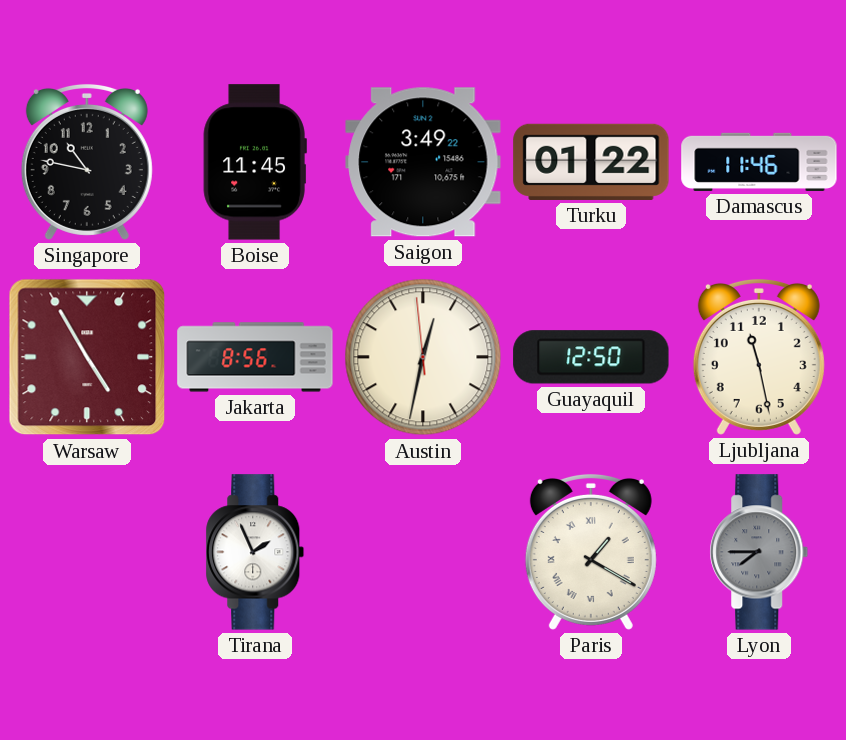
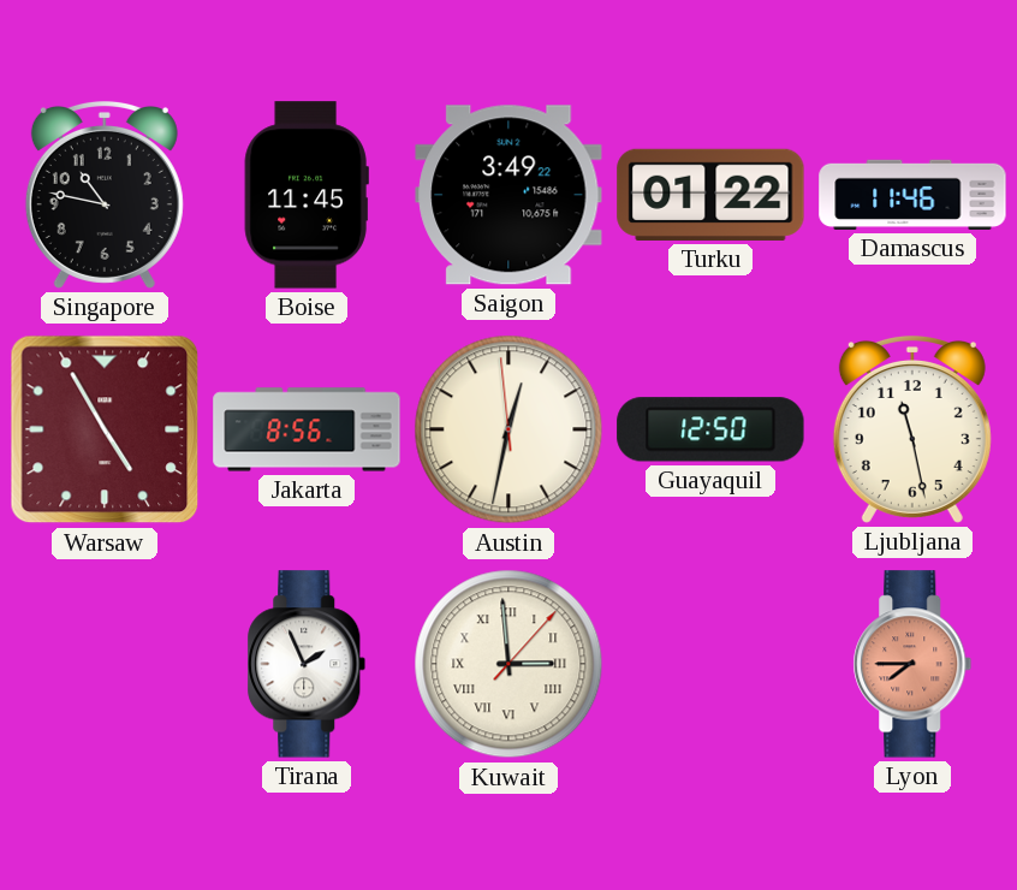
Kuwait: none -> 2:59
Paris: 1:20 -> none
Lyon dial: grey -> salmon
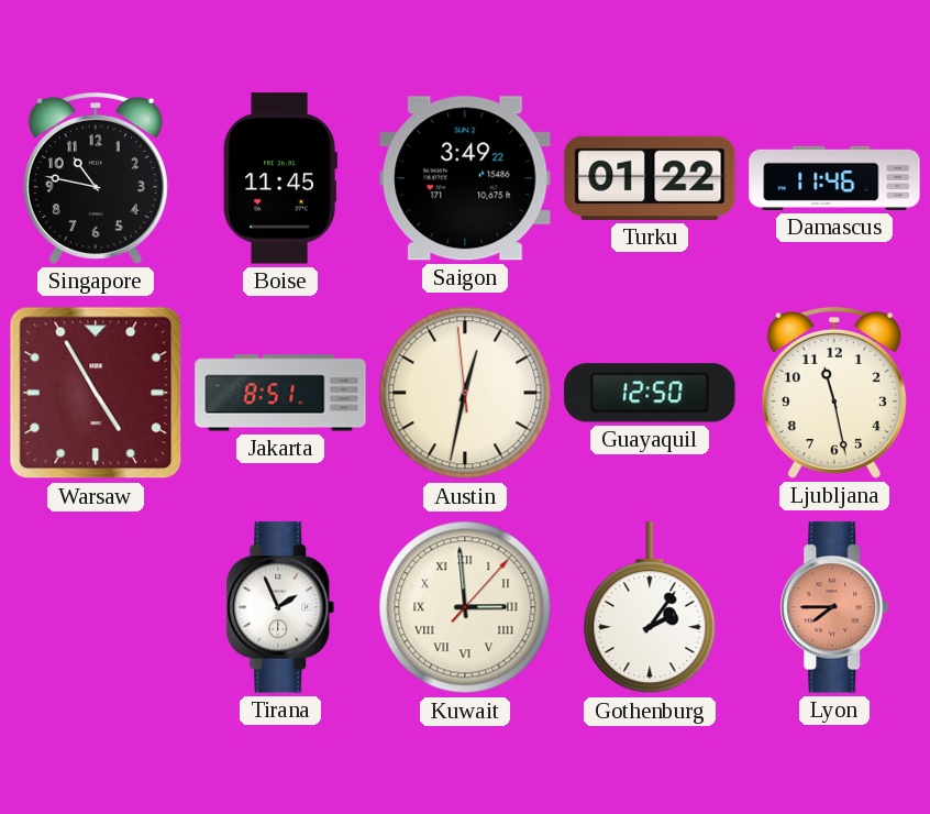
Jakarta: 8:56 -> 8:51
Gothenburg: none -> 2:06
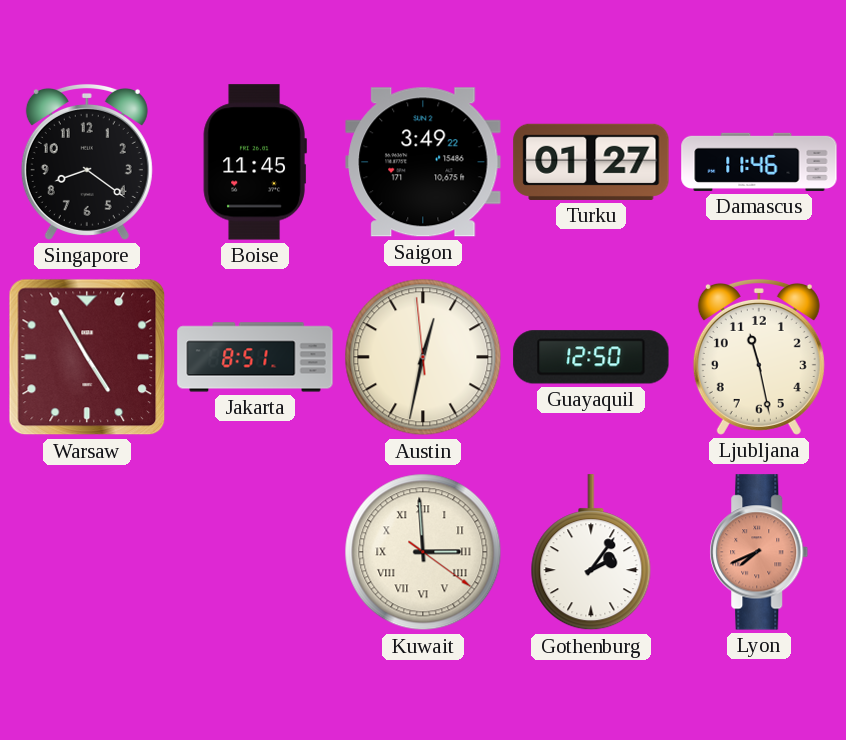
Singapore: 10:47 -> 8:21
Turku: 01:22 -> 01:27
Tirana: 1:56 -> none
Kuwait: 2:59:07 -> 2:59:21
Lyon: 7:45 -> 7:41
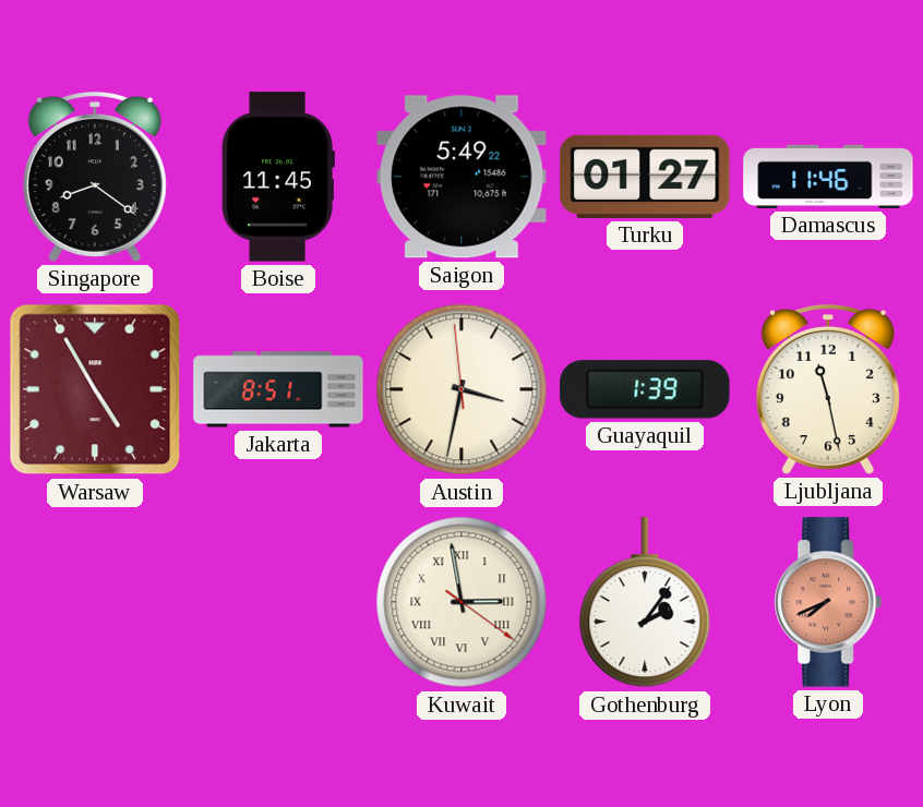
Saigon: 3:49 -> 5:49
Austin: 12:31 -> 3:31
Guayaquil: 12:50 -> 1:39
Kuwait: 2:59 -> 2:58
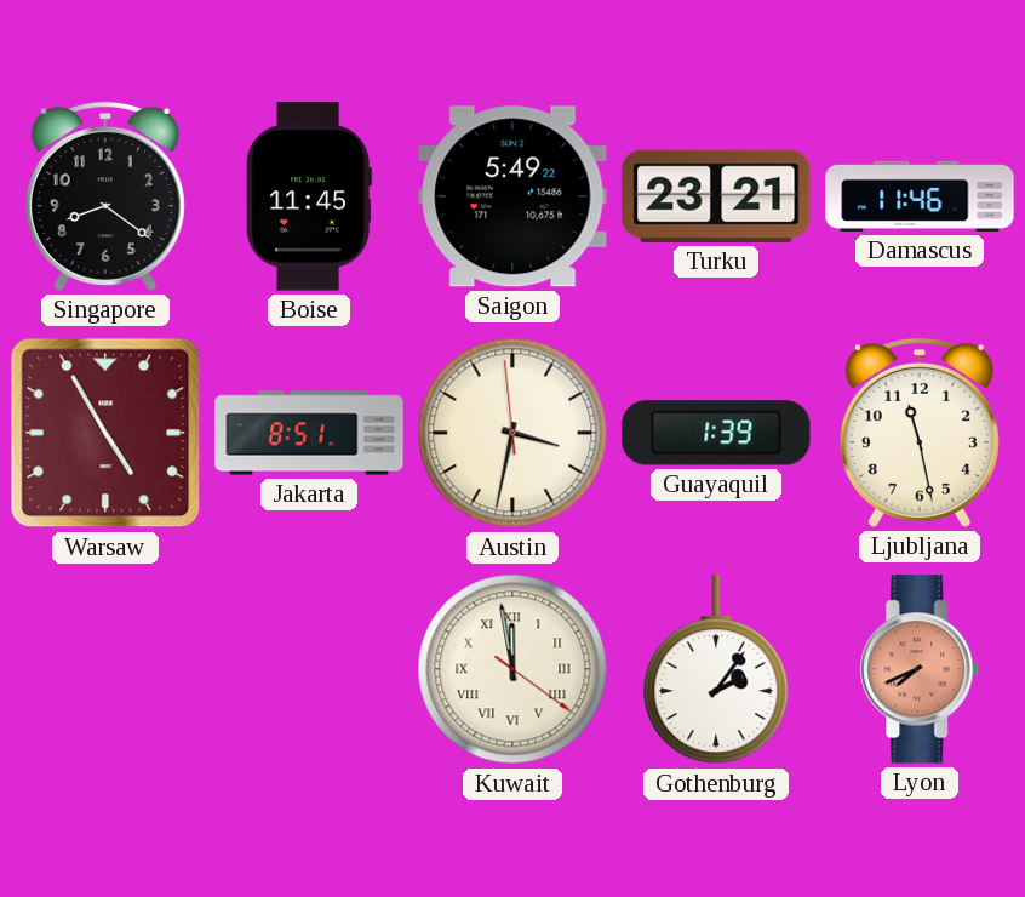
Turku: 01:27 -> 23:21
Kuwait: 2:58 -> 11:58
